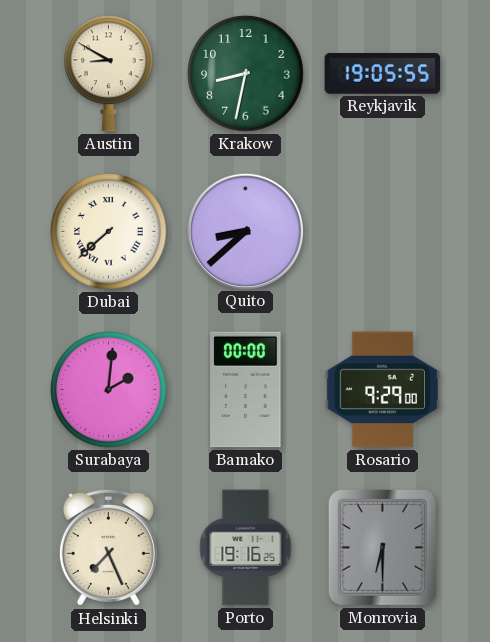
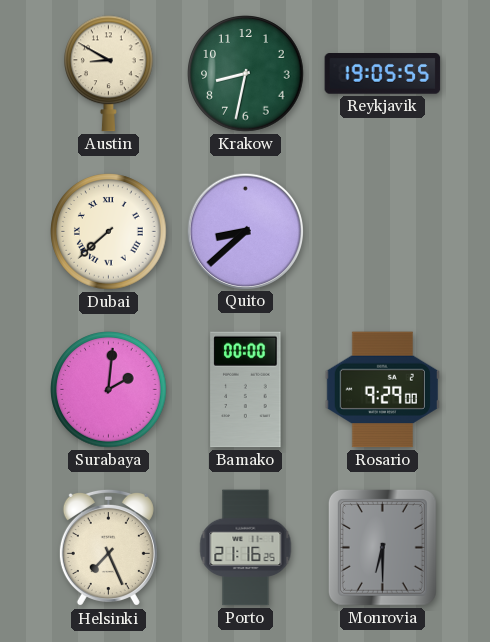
Porto: 19:16 -> 21:16
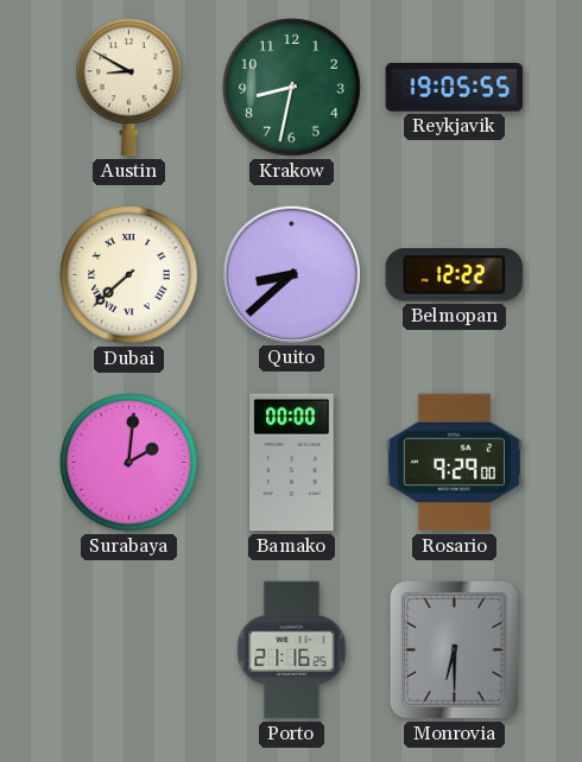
Belmopan: none -> 12:22
Helsinki: 7:26 -> none
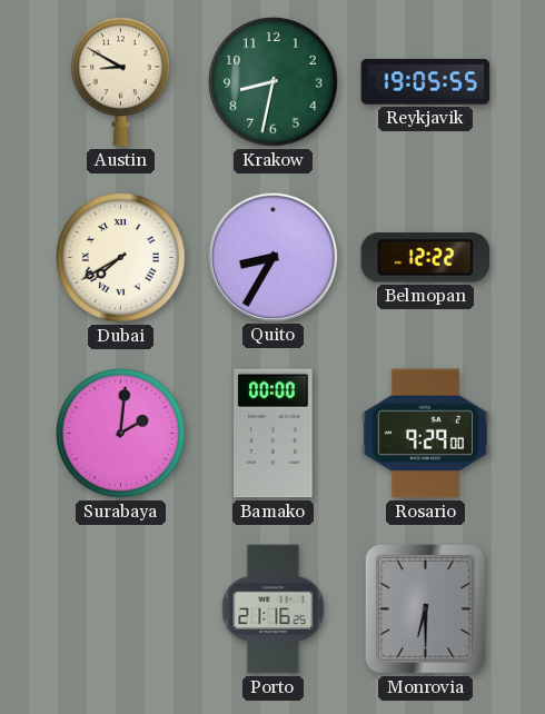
Dubai: 7:38 -> 7:40
Quito: 8:38 -> 8:35
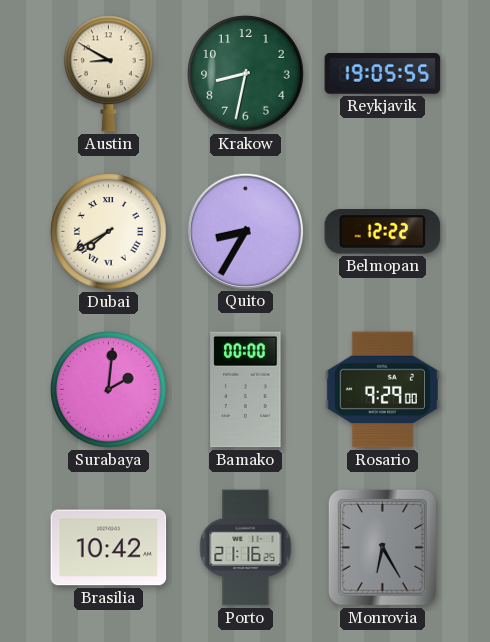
Brasilia: none -> 10:42
Monrovia: 6:30 -> 6:25
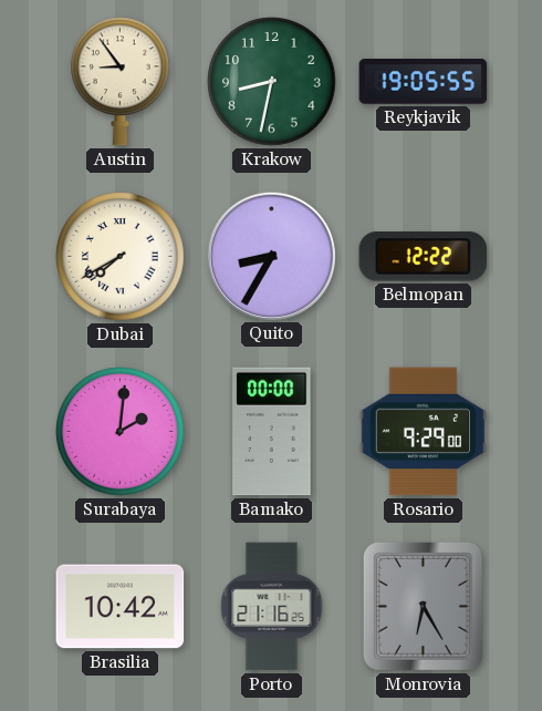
Austin: 8:50 -> 8:54
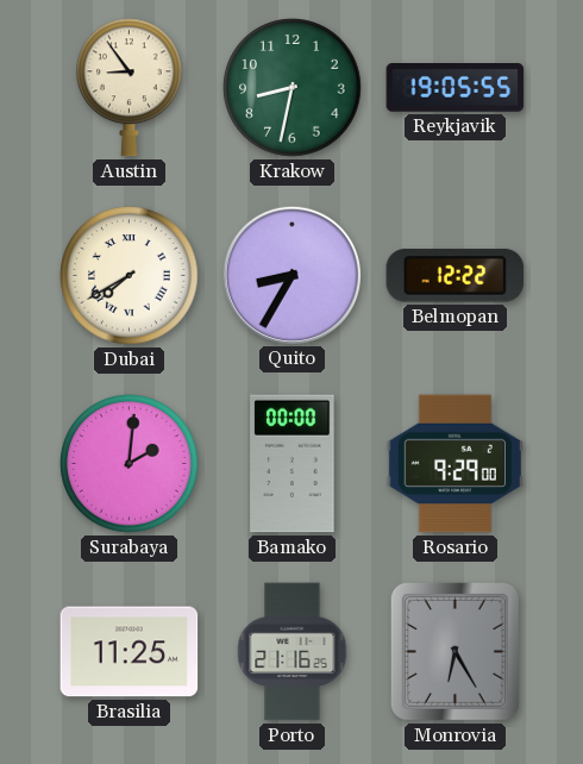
Brasilia: 10:42 -> 11:25
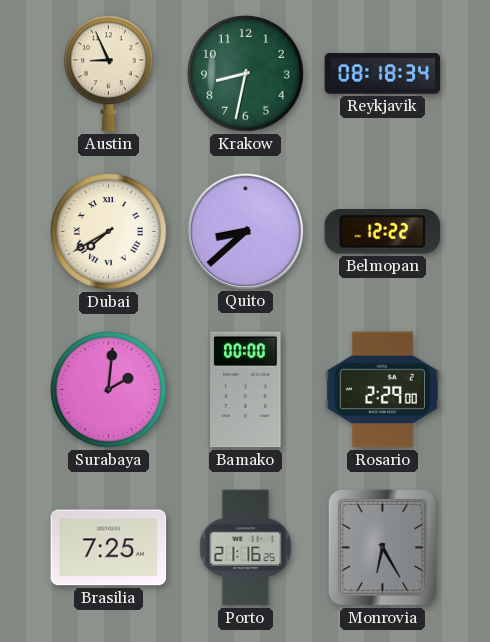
Austin: 8:54 -> 8:56
Reykjavik: 19:05 -> 08:18
Quito: 8:35 -> 8:38
Rosario: 9:29 -> 2:29
Brasilia: 11:25 -> 7:25
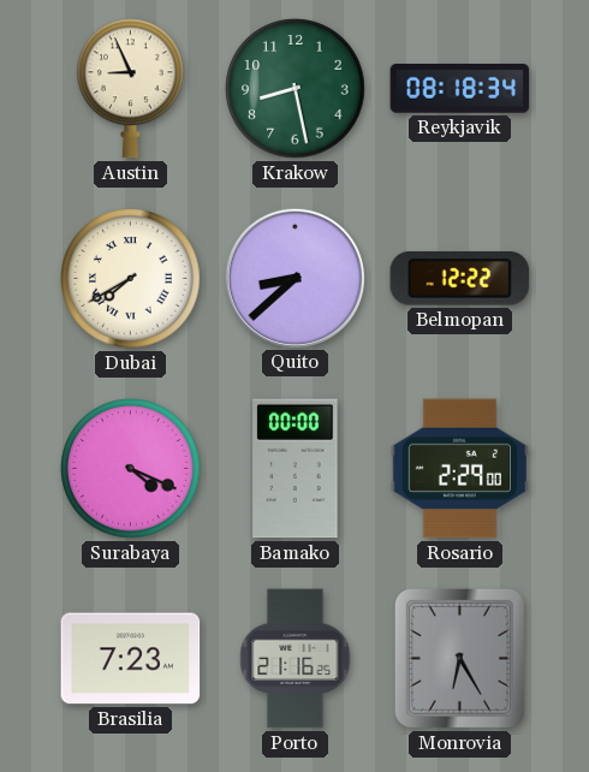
Krakow: 8:32 -> 8:28
Surabaya: 2:01 -> 4:19
Brasilia: 7:25 -> 7:23
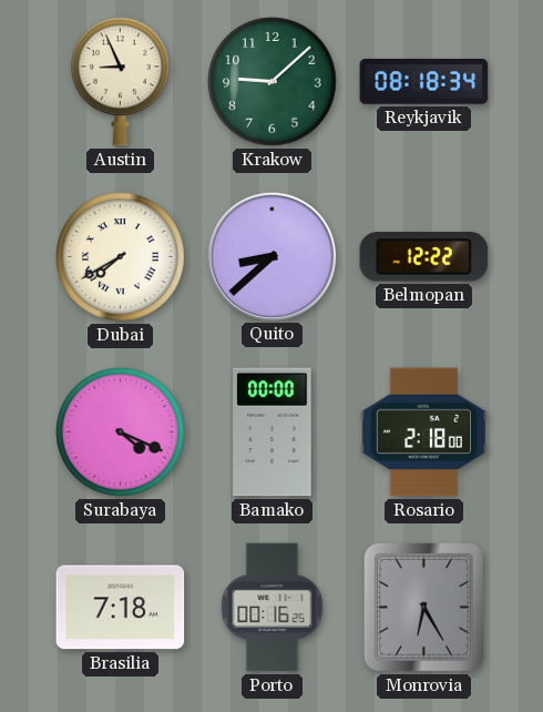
Krakow: 8:28 -> 9:08
Rosario: 2:29 -> 2:18
Brasilia: 7:23 -> 7:18
Porto: 21:16 -> 00:16
